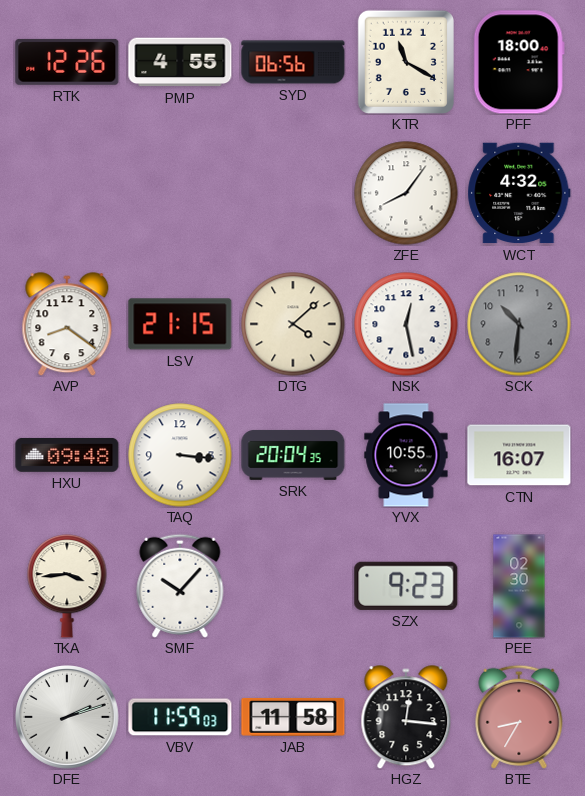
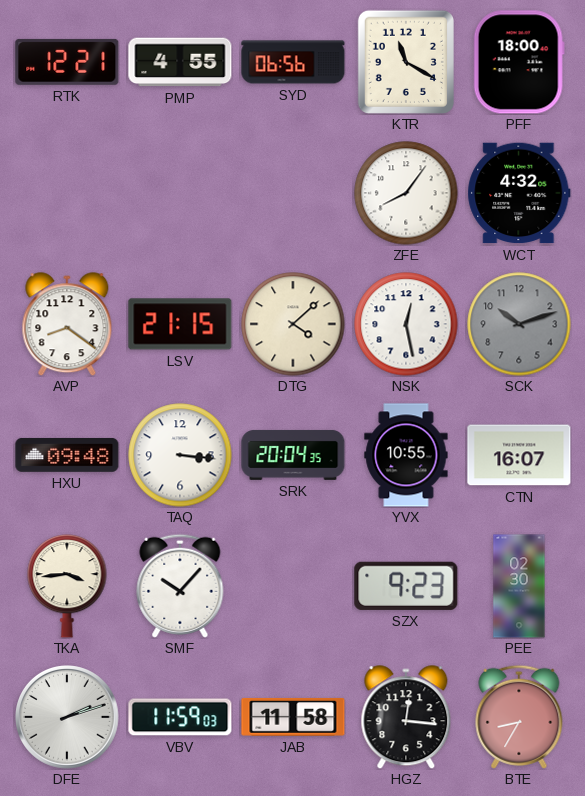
RTK: 12:26 -> 12:21
SCK: 10:31 -> 10:12
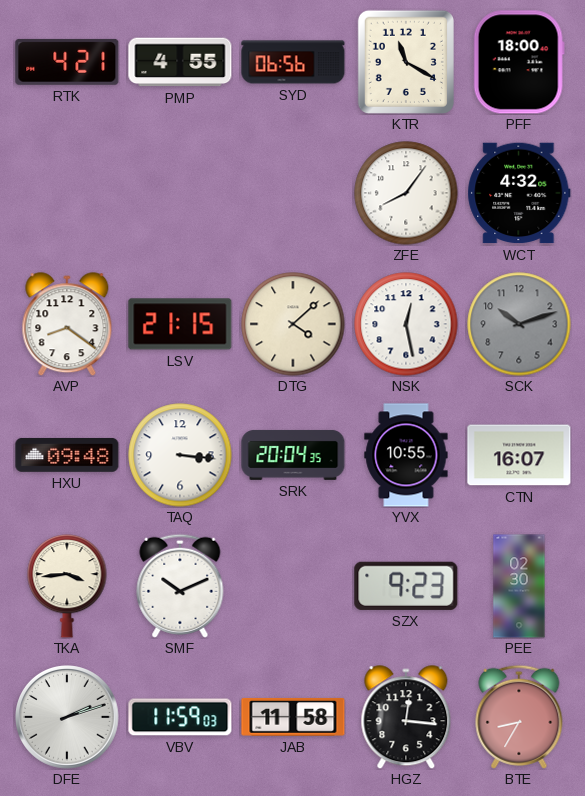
RTK: 12:21 -> 4:21
SMF: 10:07 -> 10:11
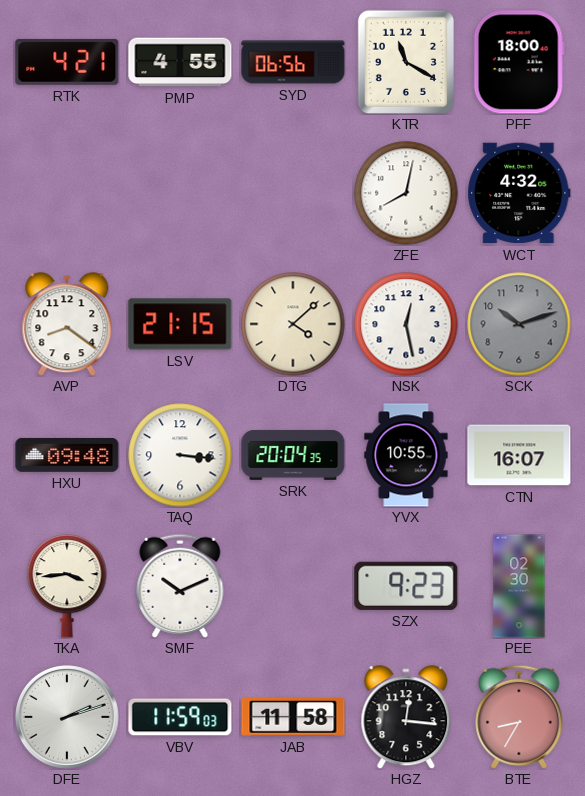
ZFE: 8:06 -> 8:02
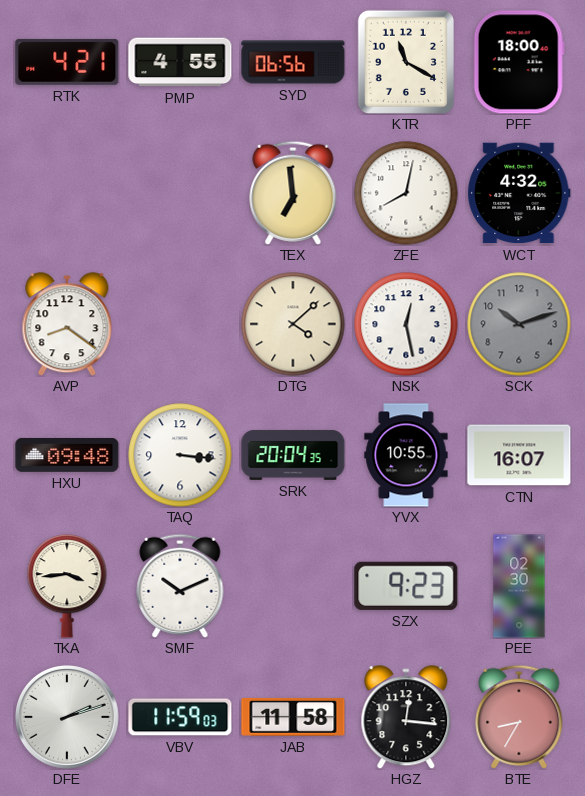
TEX: none -> 6:59
LSV: 21:15 -> none
